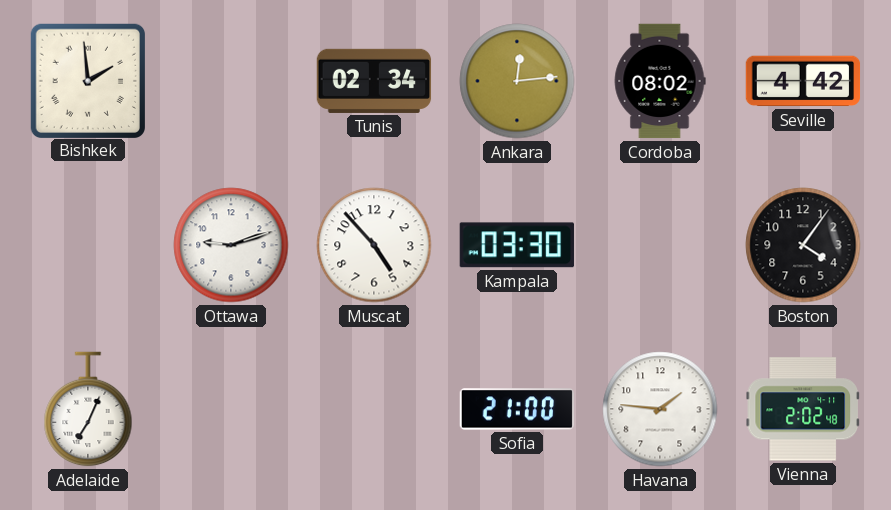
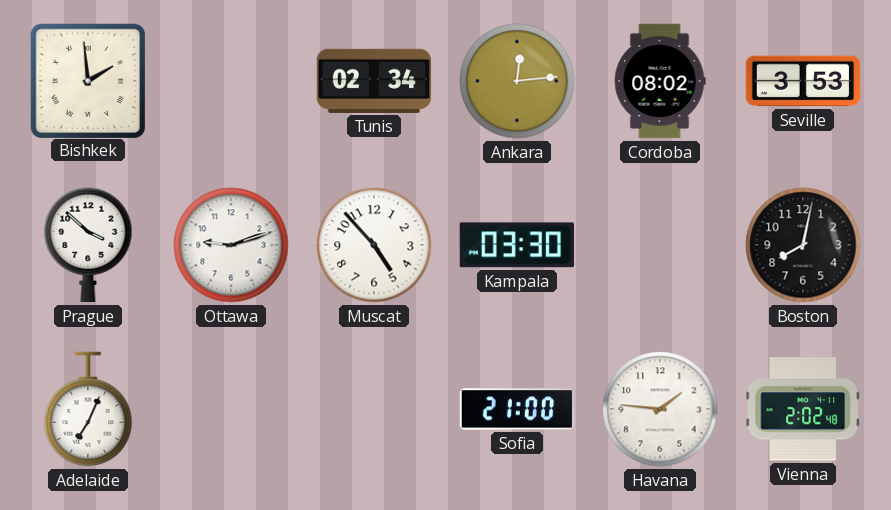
Seville: 4:42 -> 3:53
Prague: none -> 3:52
Boston: 4:06 -> 8:02
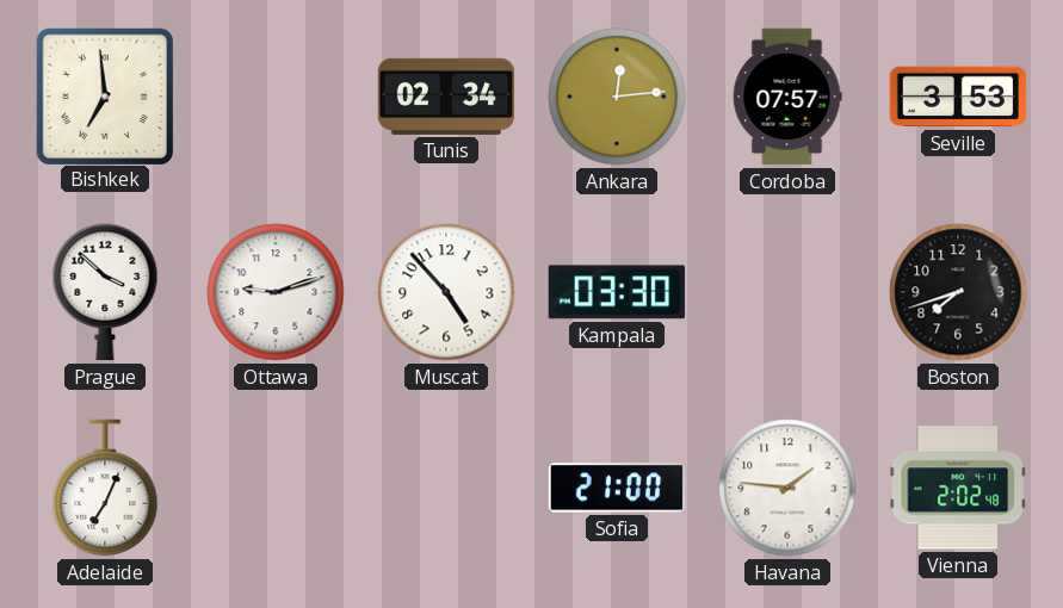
Bishkek: 1:59 -> 6:59
Cordoba: 08:02 -> 07:57
Boston: 8:02 -> 7:42
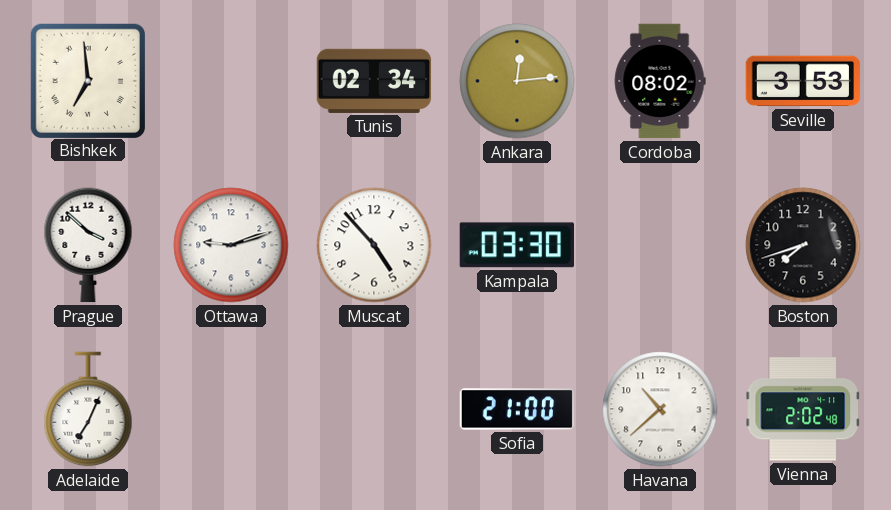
Cordoba: 07:57 -> 08:02
Havana: 1:46 -> 10:38
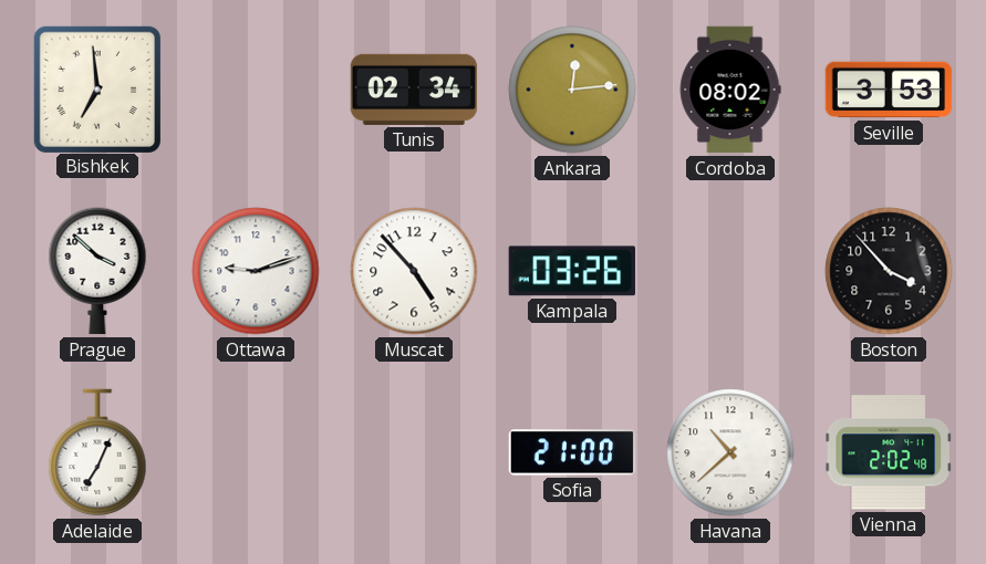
Kampala: 03:30 -> 03:26
Boston: 7:42 -> 3:53
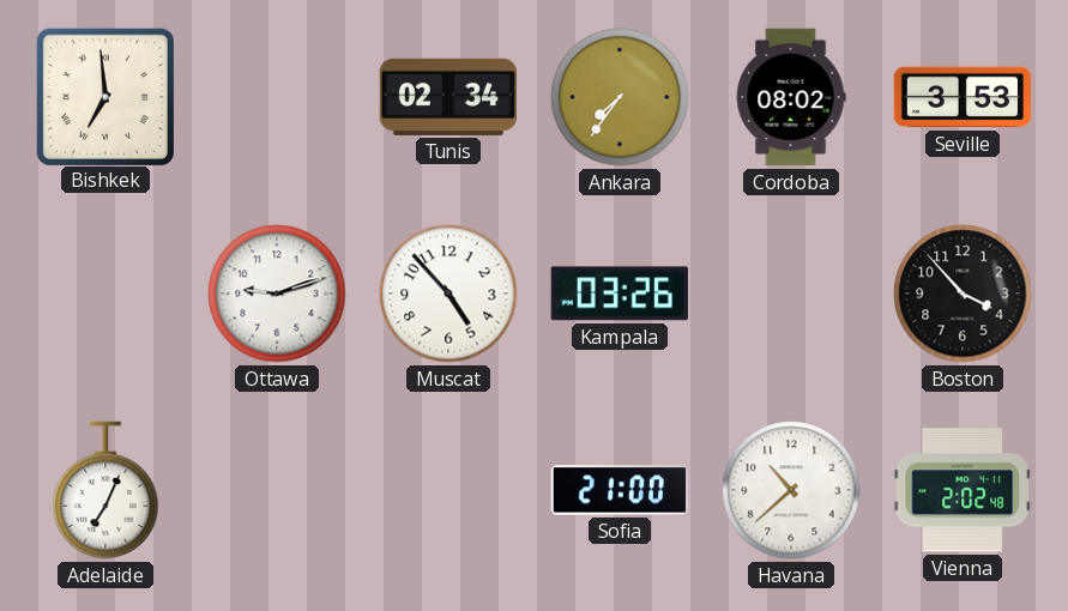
Ankara: 12:14 -> 7:36
Prague: 3:52 -> none
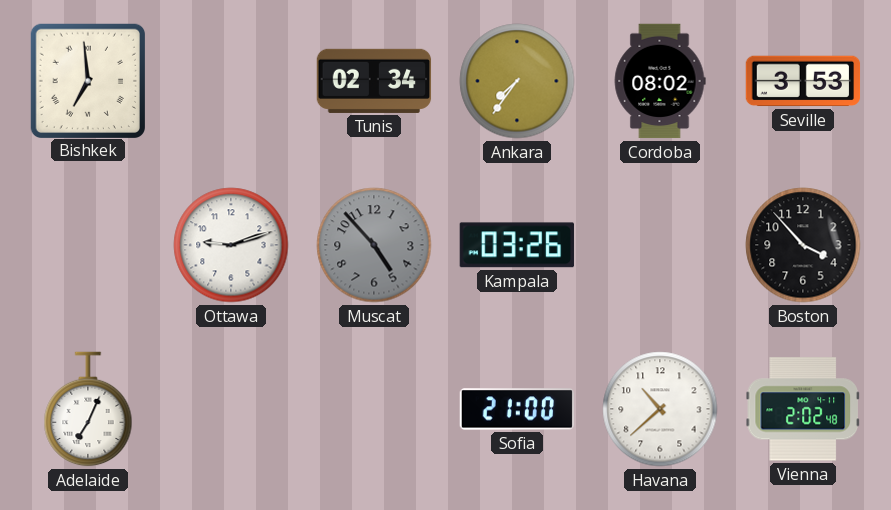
Muscat dial: white -> grey
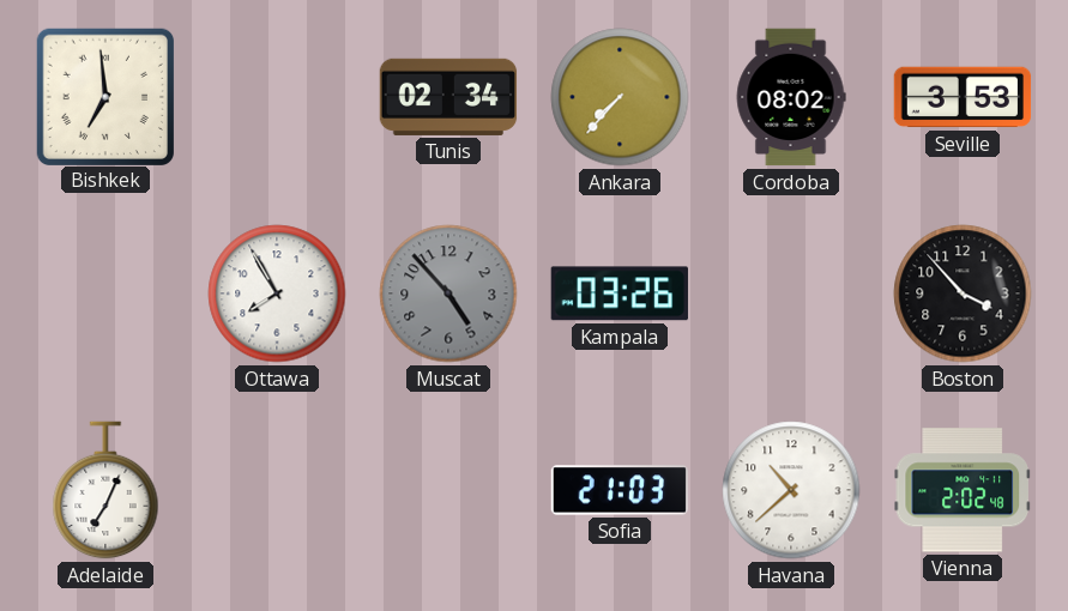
Ankara: 7:36 -> 7:37
Ottawa: 9:12 -> 7:55
Sofia: 21:00 -> 21:03
